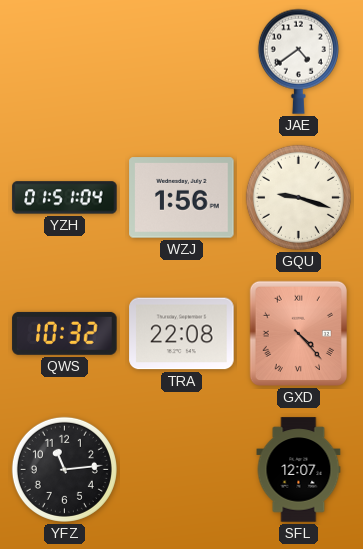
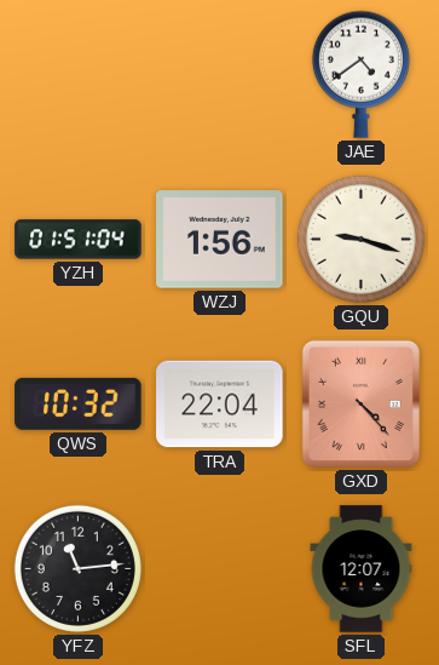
TRA: 22:08 -> 22:04
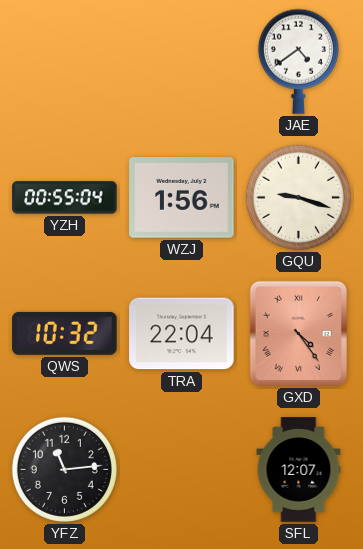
YZH: 01:51 -> 00:55
GXD: 4:23 -> 4:24
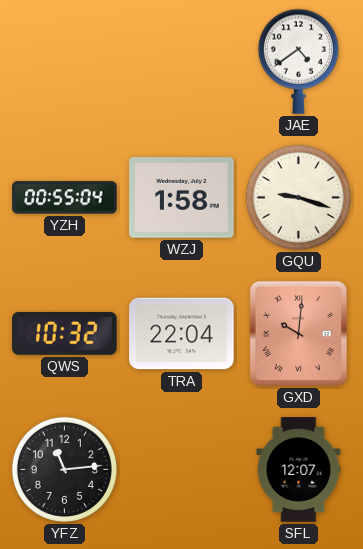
WZJ: 1:56 -> 1:58
GXD: 4:24 -> 10:01
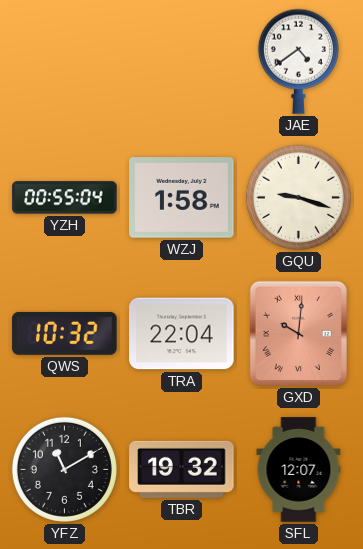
YFZ: 11:14 -> 11:10
TBR: none -> 19:32
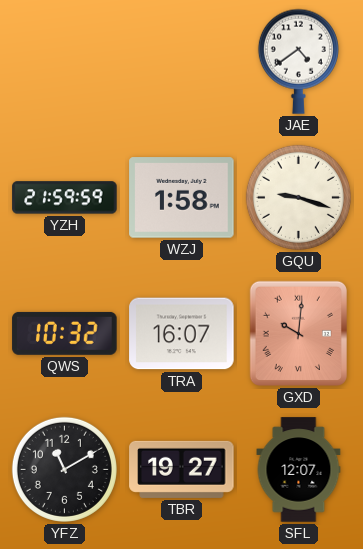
YZH: 00:55 -> 21:59
TRA: 22:04 -> 16:07
TBR: 19:32 -> 19:27
